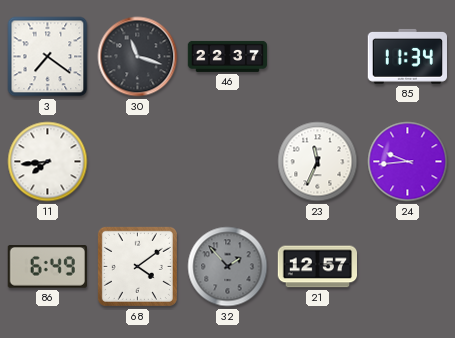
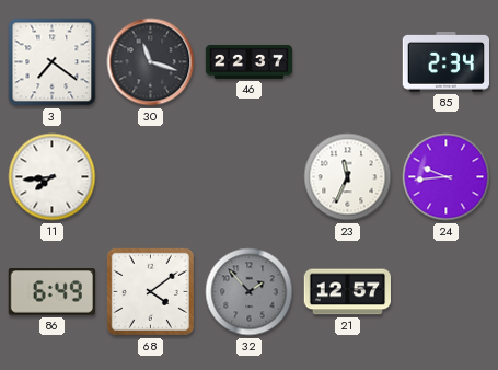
85: 11:34 -> 2:34
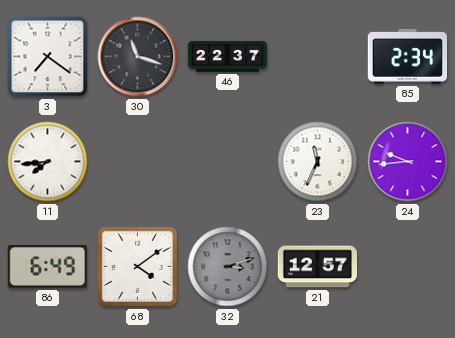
32: 1:53 -> 3:12
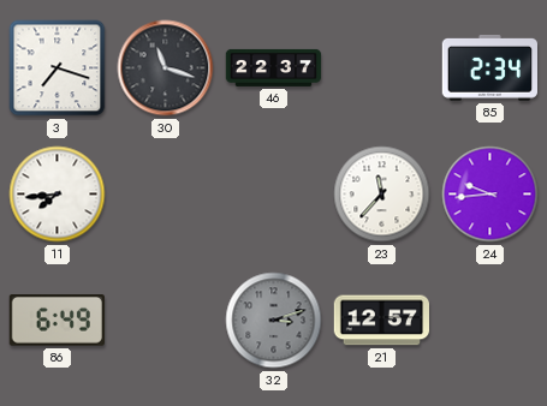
3: 7:21 -> 7:18
23: 11:34 -> 11:37
68: 4:09 -> none
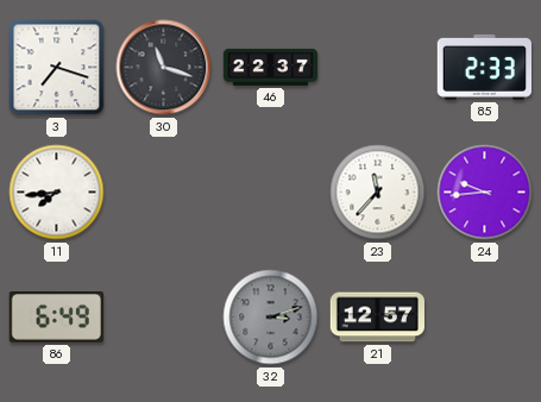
85: 2:34 -> 2:33
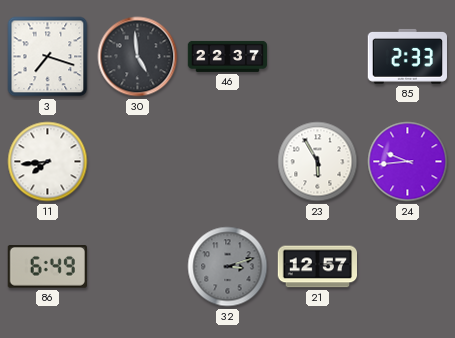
30: 11:18 -> 4:59
23: 11:37 -> 5:55
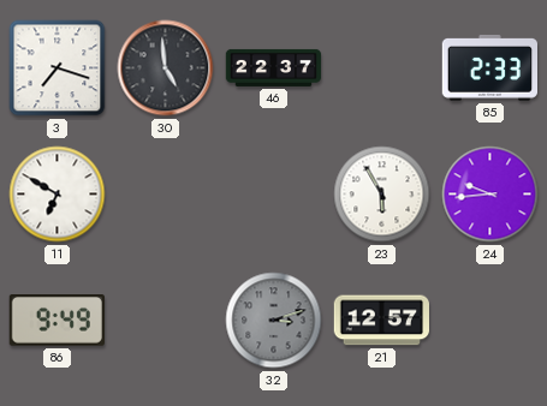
11: 7:44 -> 6:50
86: 6:49 -> 9:49
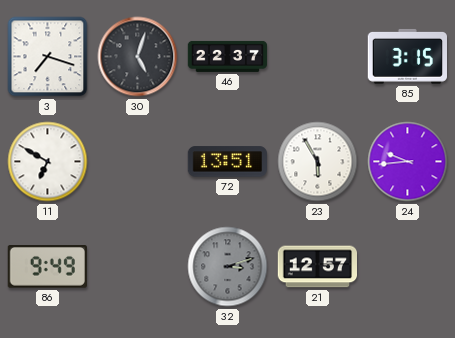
30: 4:59 -> 5:03
85: 2:33 -> 3:15
72: none -> 13:51
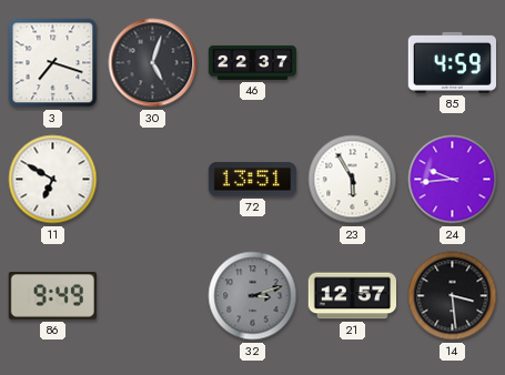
85: 3:15 -> 4:59
14: none -> 3:29
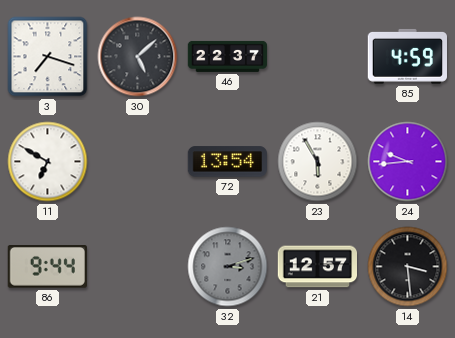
30: 5:03 -> 5:08
72: 13:51 -> 13:54
86: 9:49 -> 9:44
